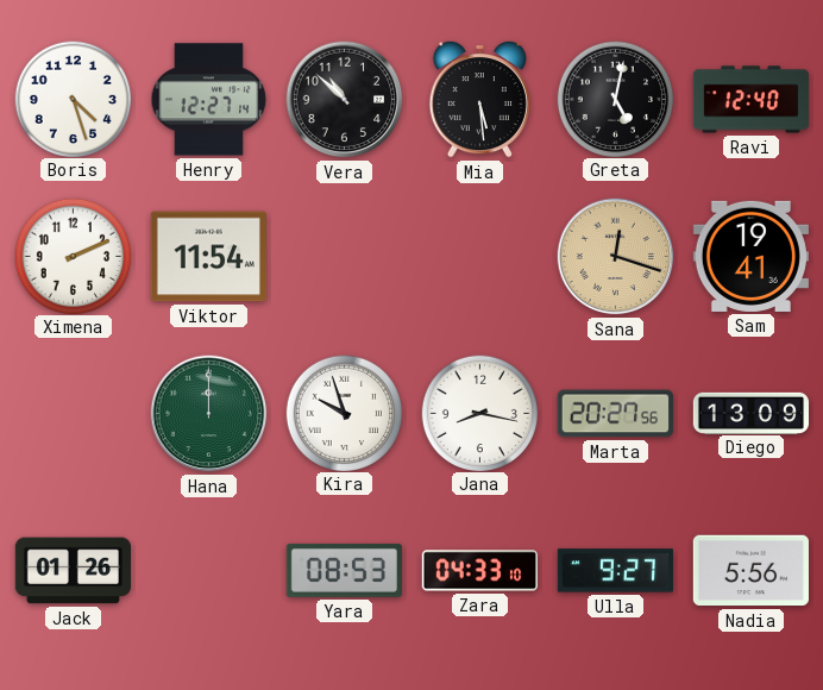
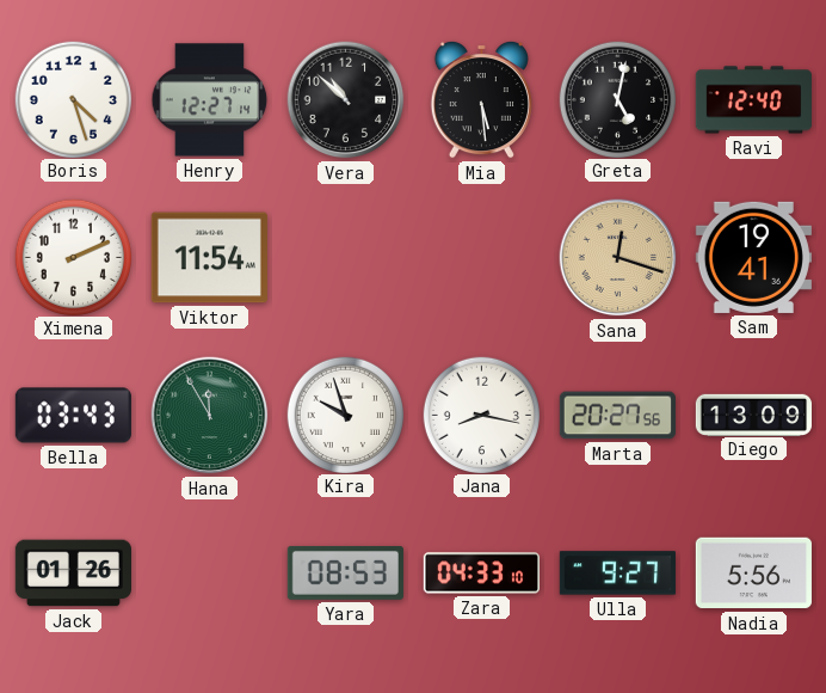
Bella: none -> 03:43
Hana: 12:00 -> 11:55
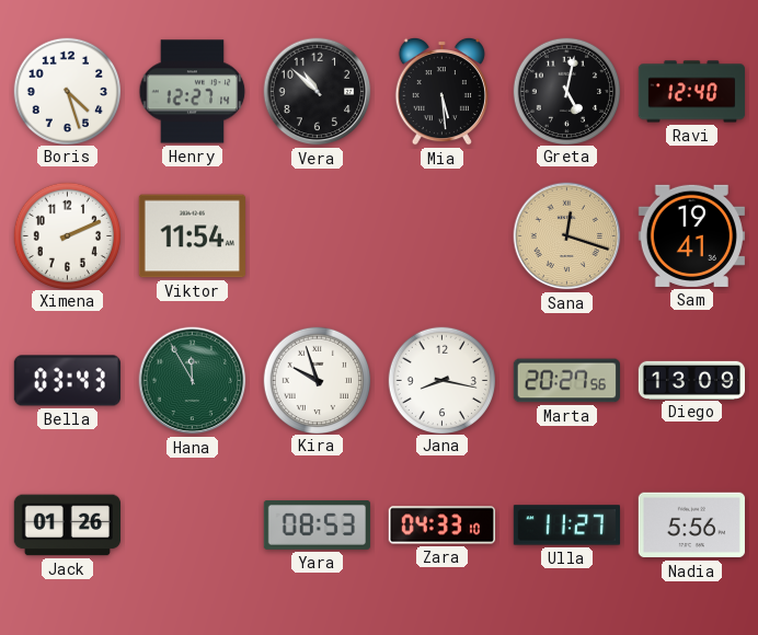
Ulla: 9:27 -> 11:27
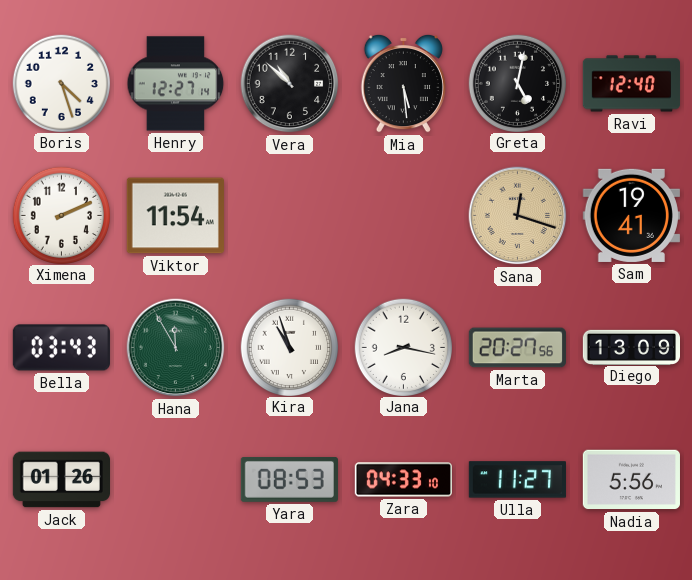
Kira: 9:57 -> 10:57
